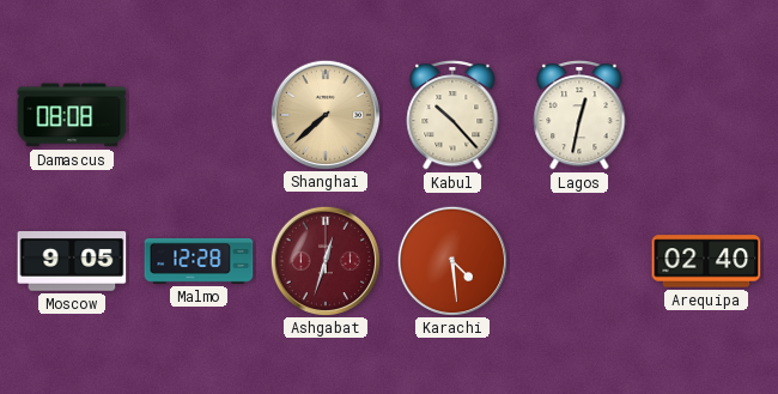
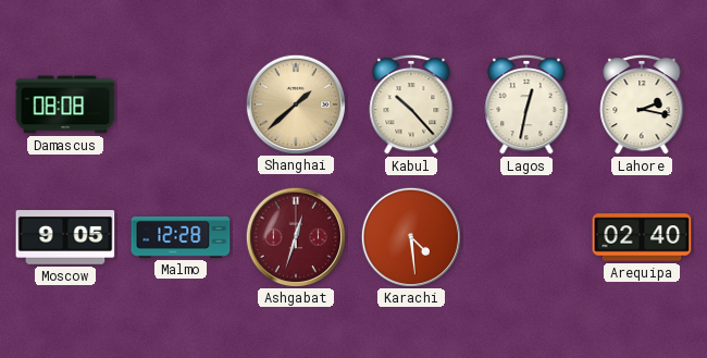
Shanghai: 7:38 -> 1:38
Lahore: none -> 2:17
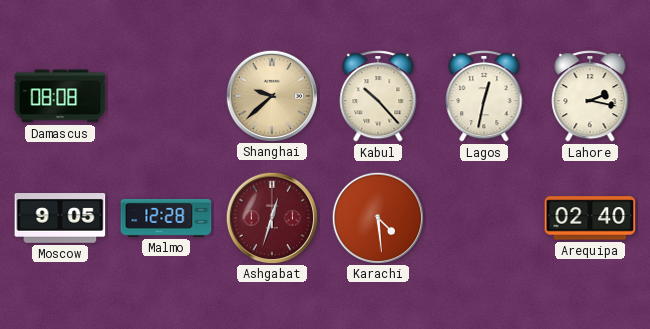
Shanghai: 1:38 -> 9:38
